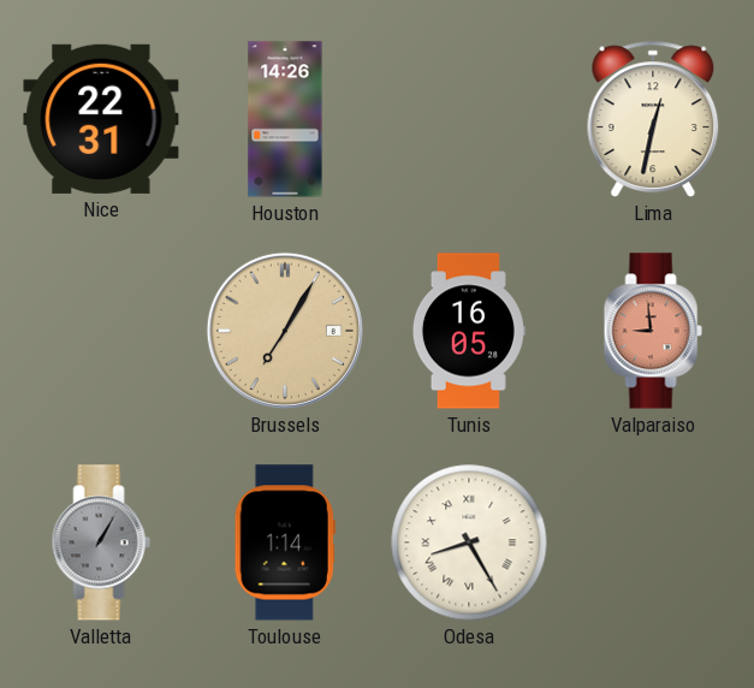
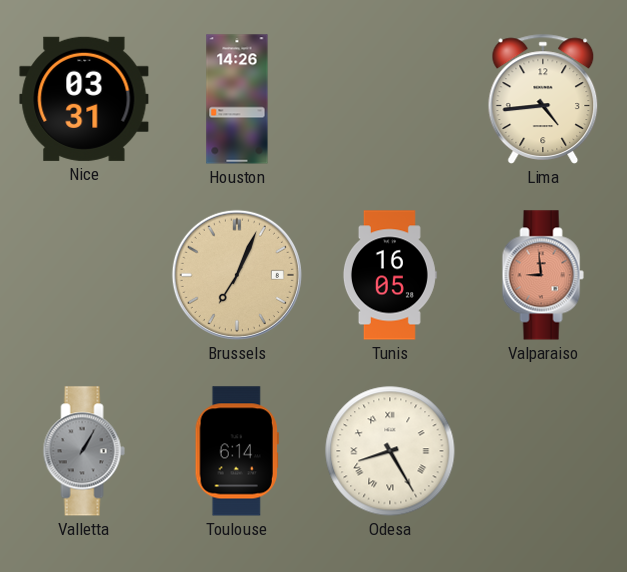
Nice: 22:31 -> 03:31
Lima: 12:32 -> 4:44
Brussels: 7:05 -> 7:04
Toulouse: 1:14 -> 6:14
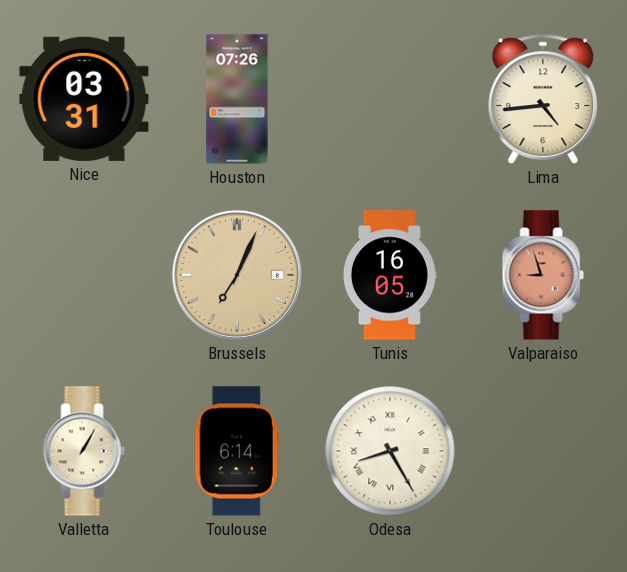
Houston: 14:26 -> 07:26
Valparaiso: 8:59 -> 8:57
Valletta dial: grey -> cream
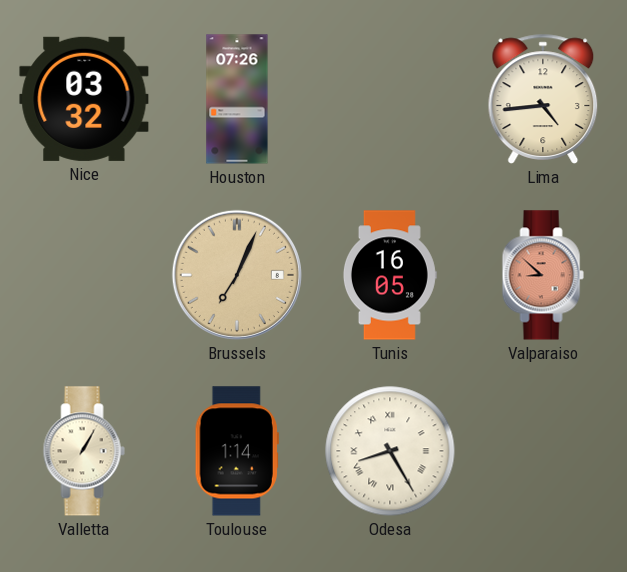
Nice: 03:31 -> 03:32
Valparaiso: 8:57 -> 8:52
Toulouse: 6:14 -> 1:14
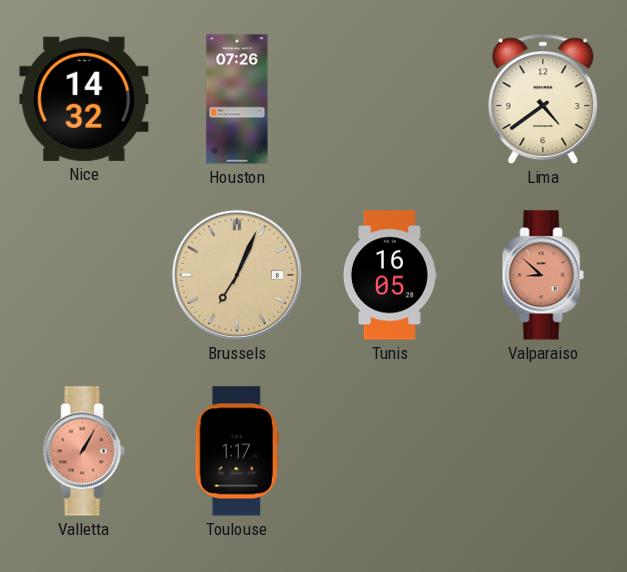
Nice: 03:32 -> 14:32
Lima: 4:44 -> 4:39
Valletta dial: cream -> salmon
Toulouse: 1:14 -> 1:17
Odesa: 8:25 -> none
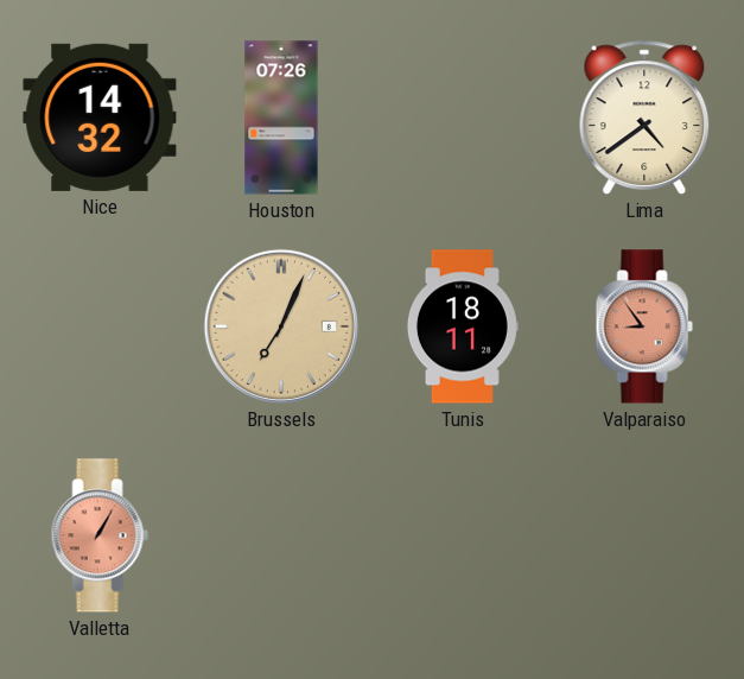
Tunis: 16:05 -> 18:11
Valparaiso: 8:52 -> 8:54
Toulouse: 1:17 -> none
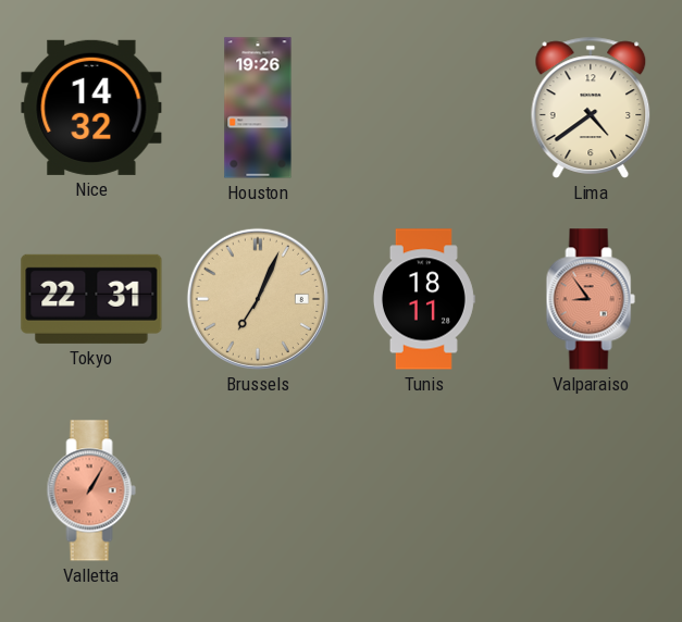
Houston: 07:26 -> 19:26
Tokyo: none -> 22:31
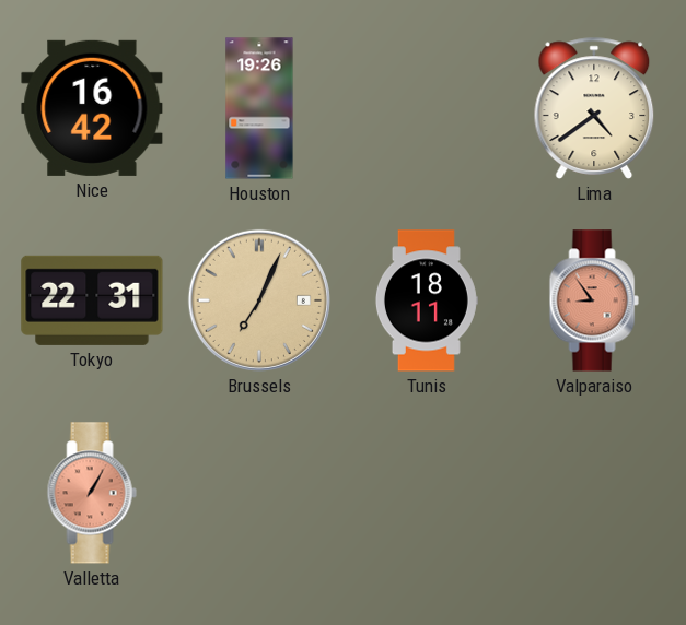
Nice: 14:32 -> 16:42
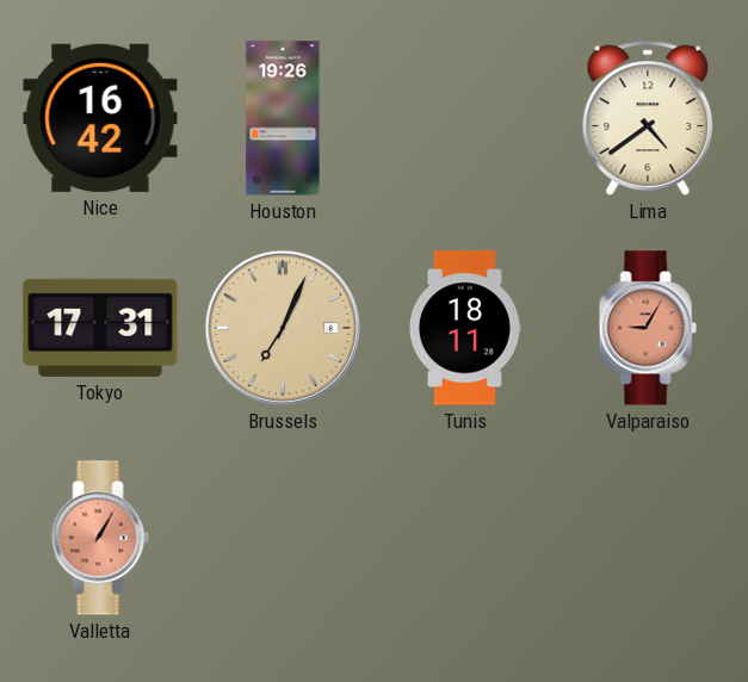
Tokyo: 22:31 -> 17:31
Valparaiso: 8:54 -> 9:05
